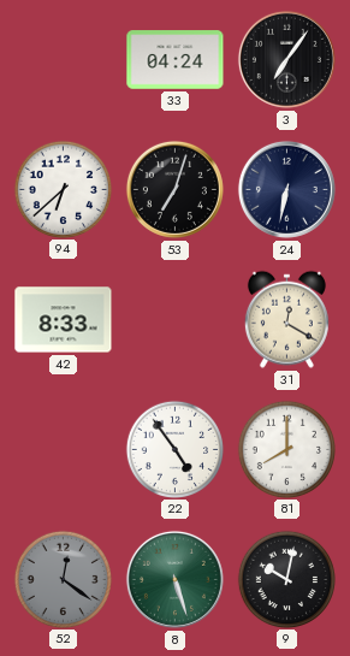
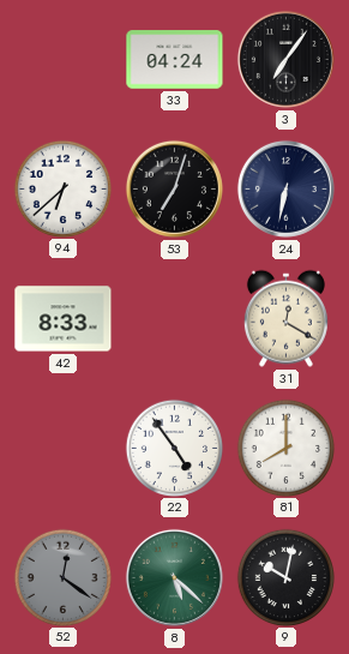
8: 5:27 -> 5:22
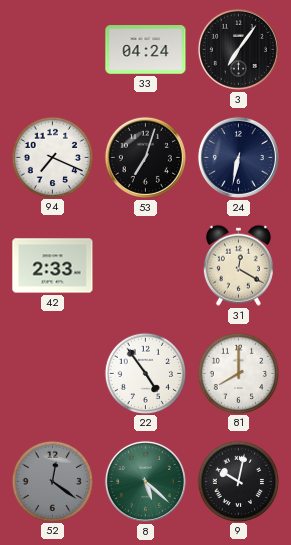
94: 6:38 -> 7:19
42: 8:33 -> 2:33
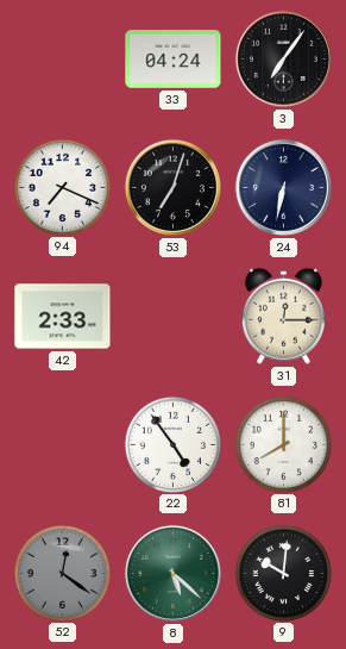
31: 12:20 -> 12:15
9: 10:02 -> 10:01
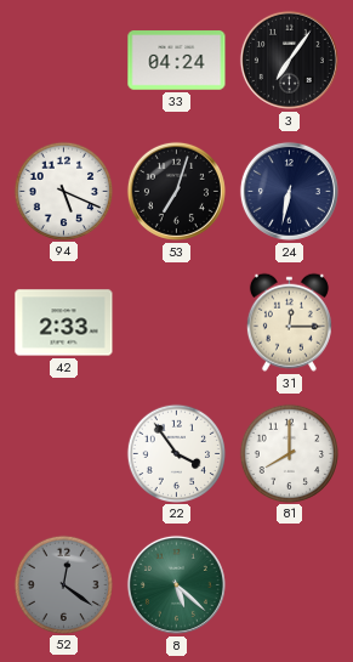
94: 7:19 -> 5:19
22: 4:54 -> 3:54
9: 10:01 -> none
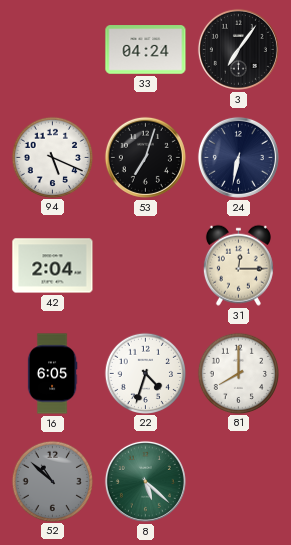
42: 2:33 -> 2:04
16: none -> 6:05
22: 3:54 -> 4:33
52: 12:21 -> 10:52
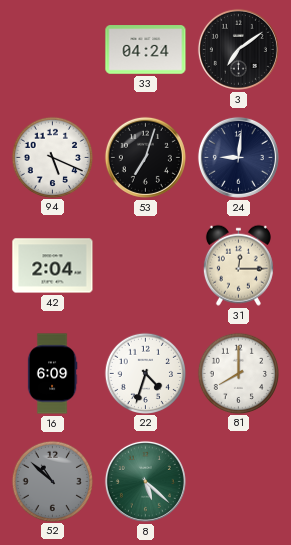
3: 7:06 -> 7:09
24: 6:32 -> 9:01
16: 6:05 -> 6:09
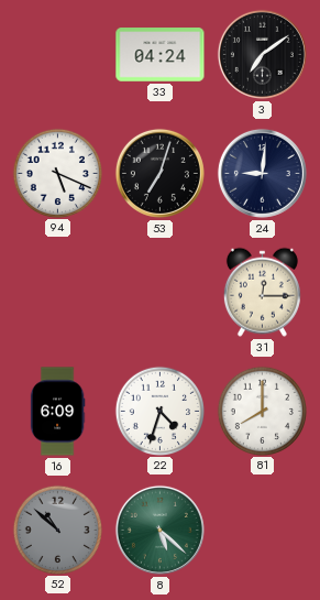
42: 2:04 -> none
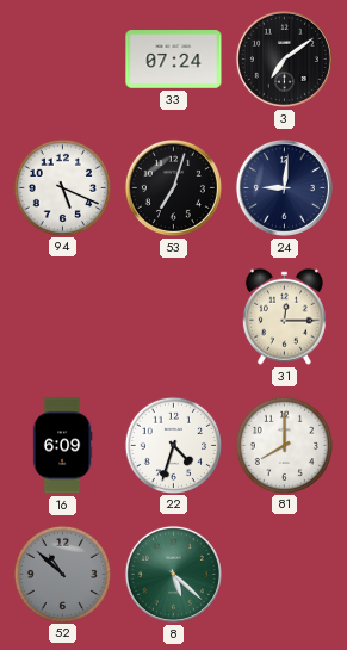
33: 04:24 -> 07:24
